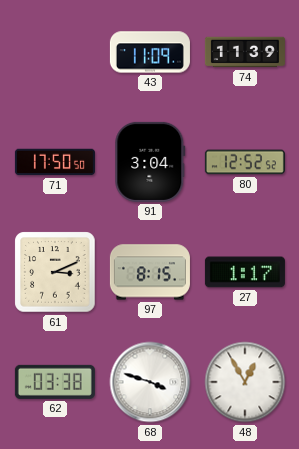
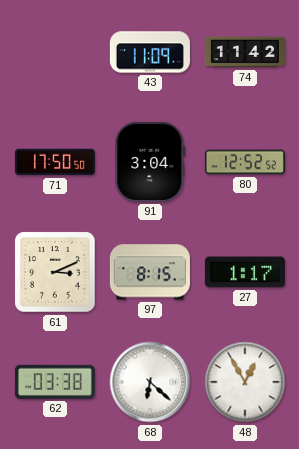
74: 11:39 -> 11:42
68: 3:48 -> 6:22
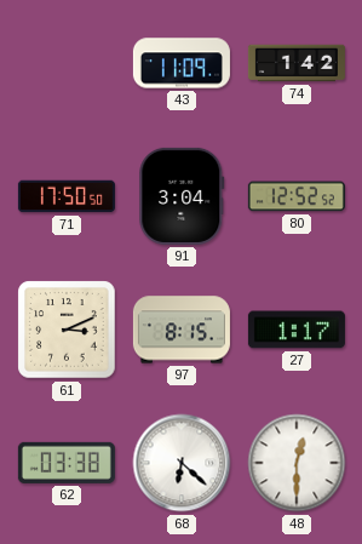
74: 11:42 -> 1:42
48: 12:55 -> 12:30
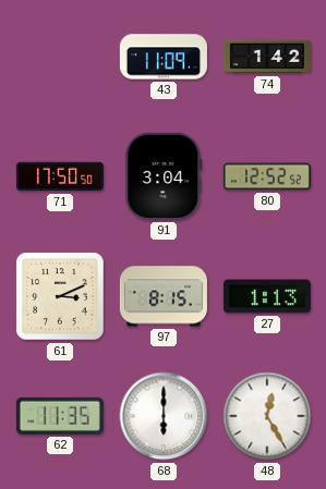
27: 1:17 -> 1:13
62: 03:38 -> 11:35
68: 6:22 -> 6:00
48: 12:30 -> 12:25
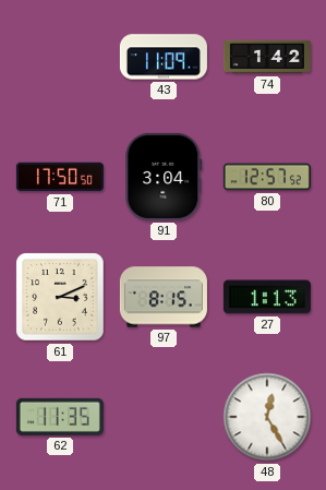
80: 12:52 -> 12:57
68: 6:00 -> none
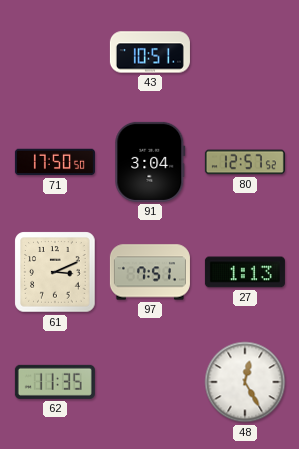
43: 11:09 -> 10:51
74: 1:42 -> none
97: 8:15 -> 7:51
